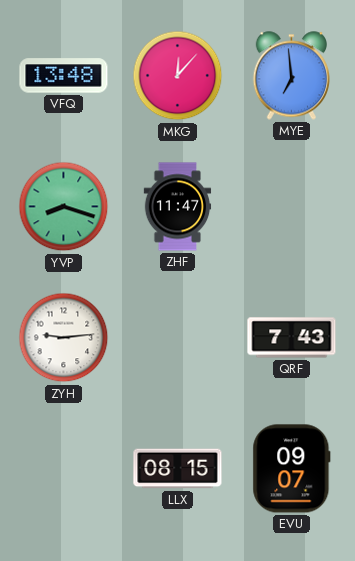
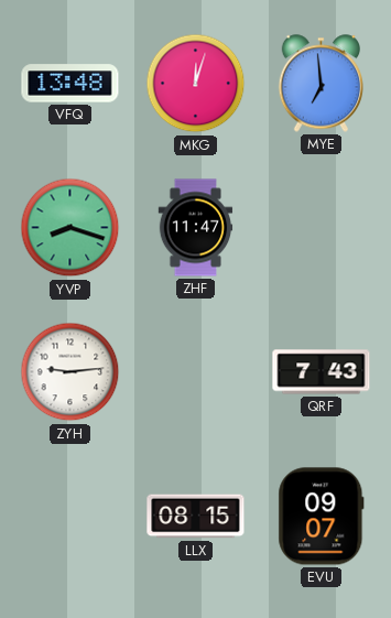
MKG: 12:07 -> 12:03
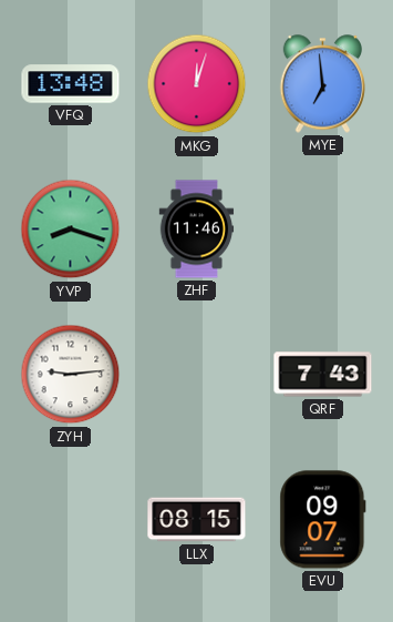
ZHF: 11:47 -> 11:46
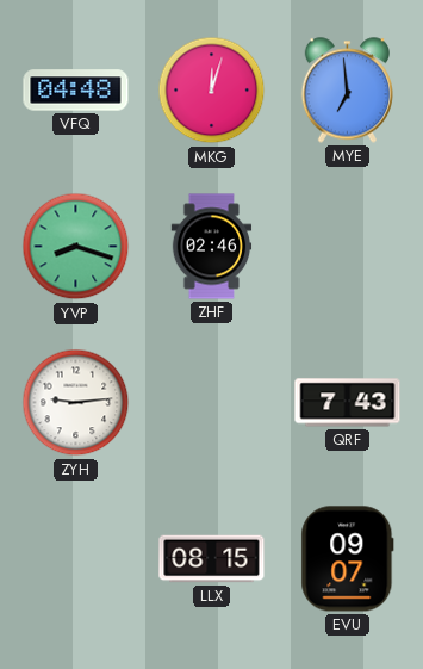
VFQ: 13:48 -> 04:48
ZHF: 11:46 -> 02:46
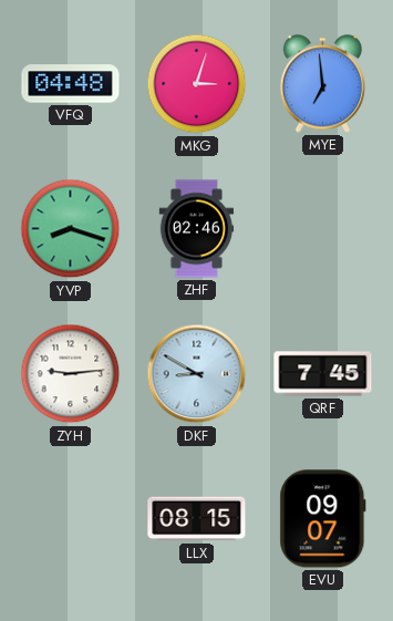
MKG: 12:03 -> 3:03
DKF: none -> 8:50
QRF: 7:43 -> 7:45
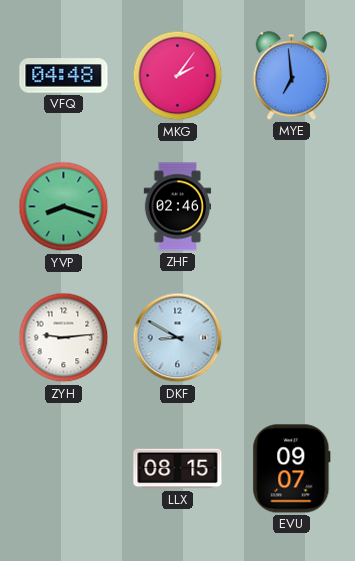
MKG: 3:03 -> 2:06
QRF: 7:45 -> none
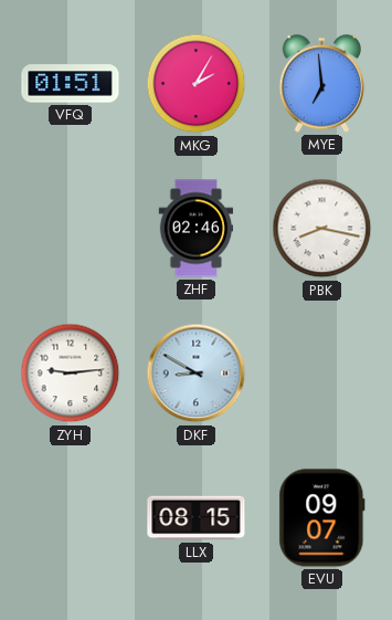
VFQ: 04:48 -> 01:51
MKG: 2:06 -> 2:05
YVP: 8:18 -> none
PBK: none -> 8:17
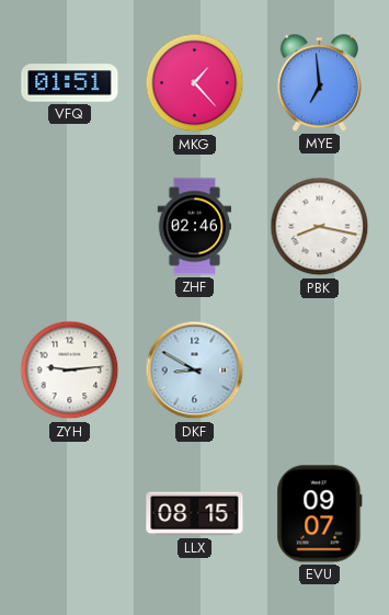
MKG: 2:05 -> 1:23
